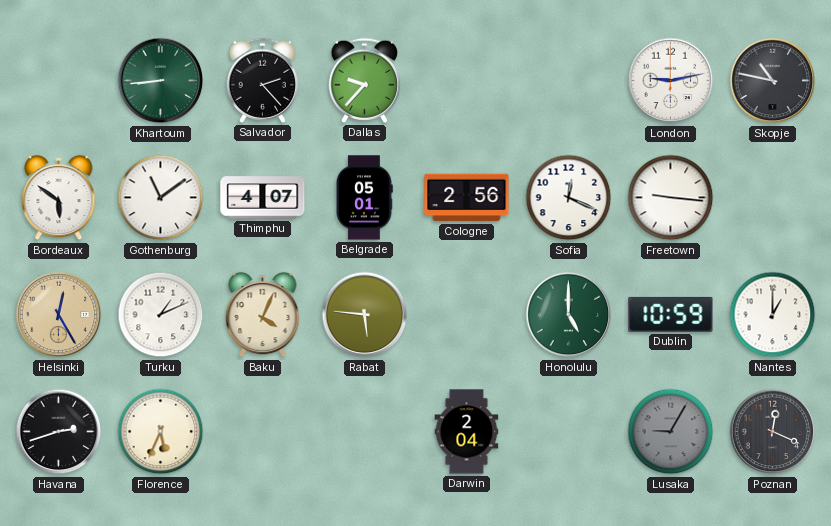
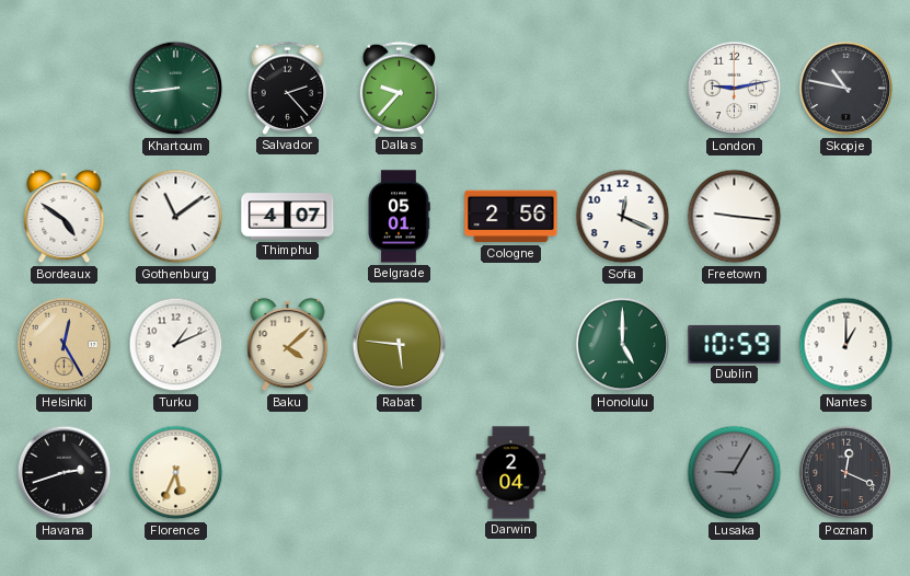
Bordeaux: 5:51 -> 4:51
Baku: 4:04 -> 4:08
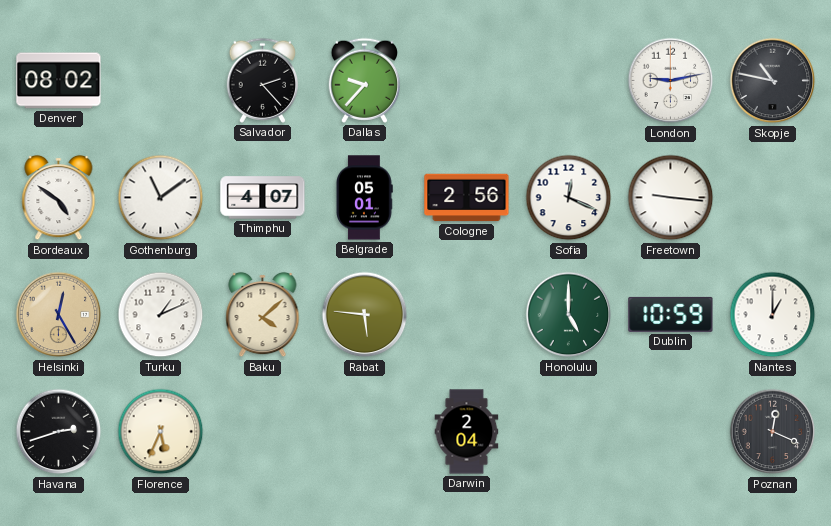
Denver: none -> 08:02
Khartoum: 8:44 -> none
Lusaka: 9:05 -> none
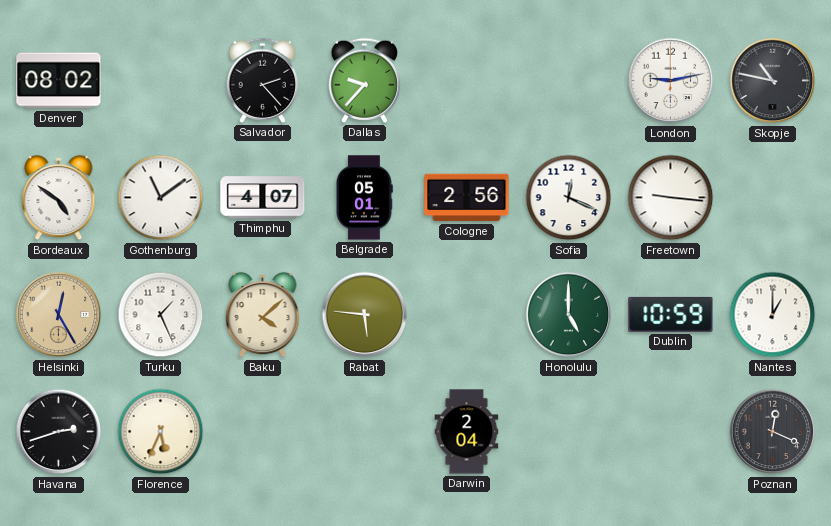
Turku: 1:11 -> 1:26
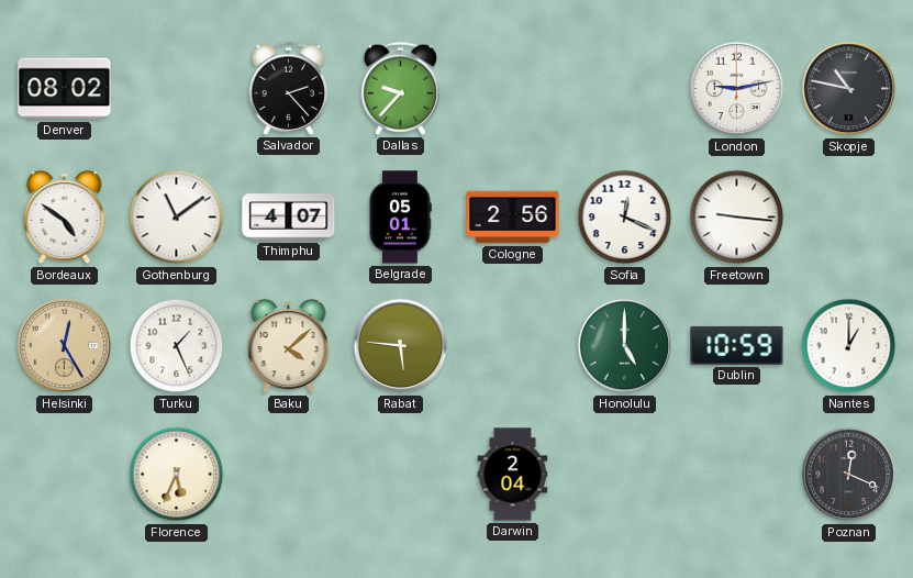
Havana: 2:42 -> none
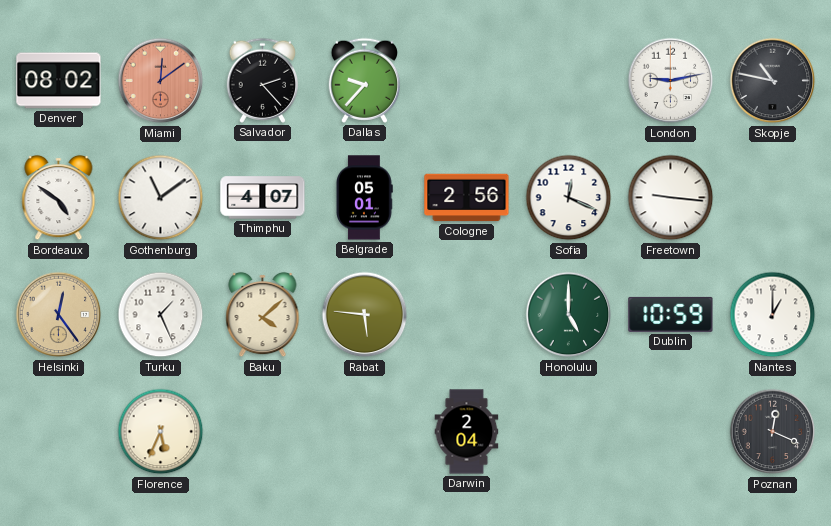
Miami: none -> 12:09
Helsinki: 12:25 -> 12:24
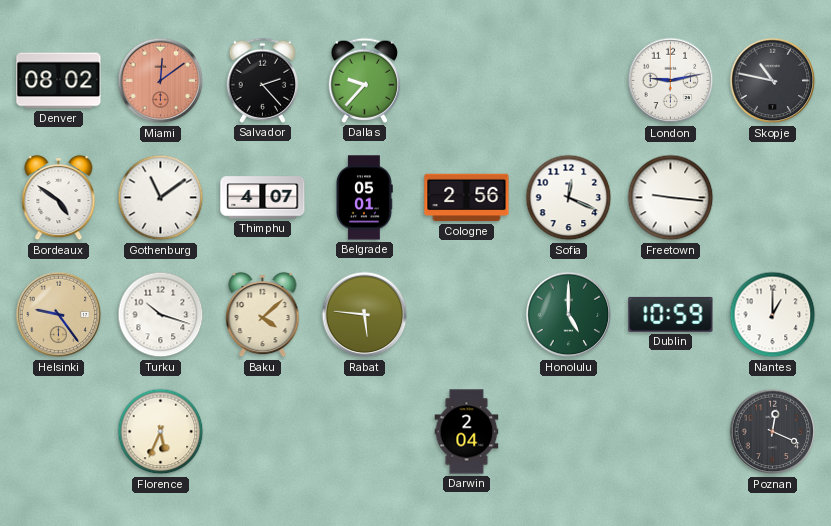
Helsinki: 12:24 -> 9:24
Turku: 1:26 -> 10:18
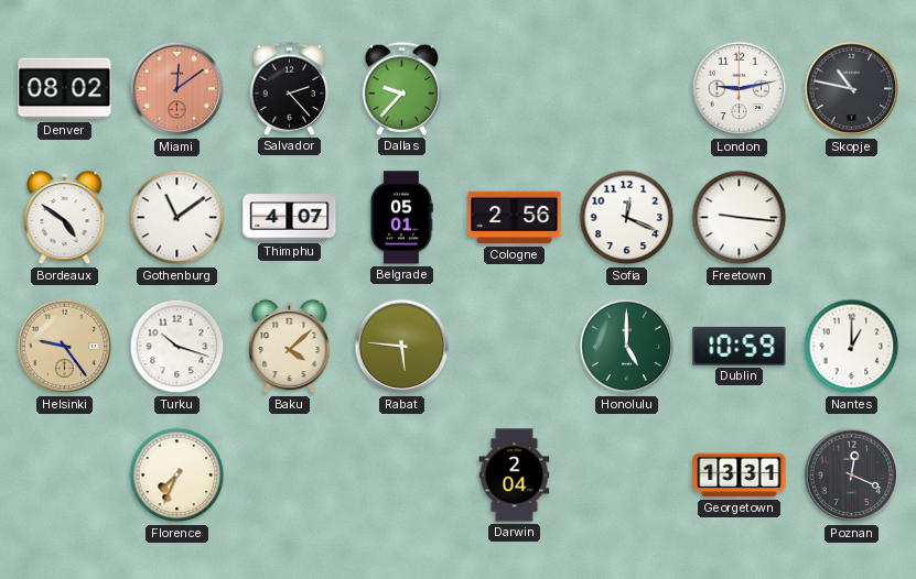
Florence: 5:34 -> 7:34
Georgetown: none -> 13:31
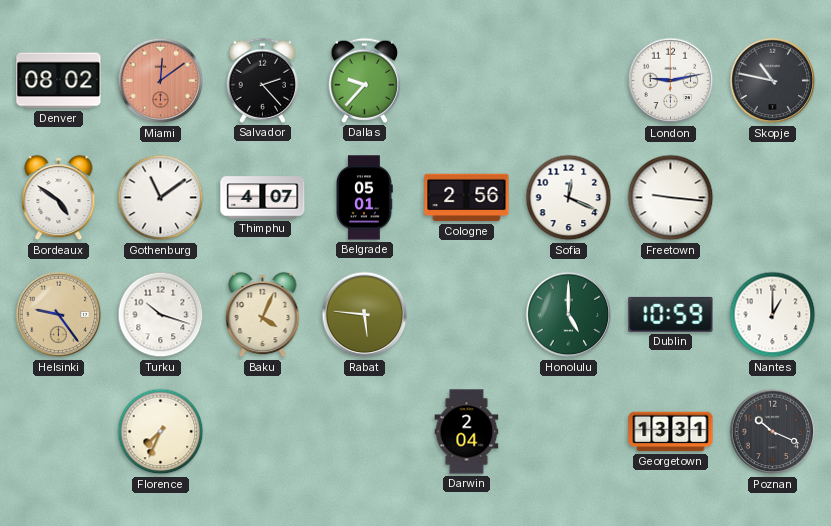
Baku: 4:08 -> 4:04
Poznan: 12:19 -> 10:19
